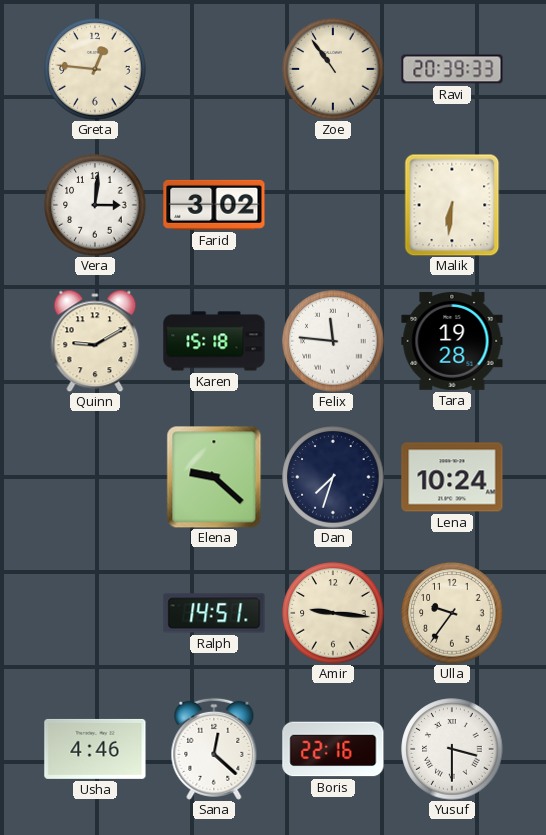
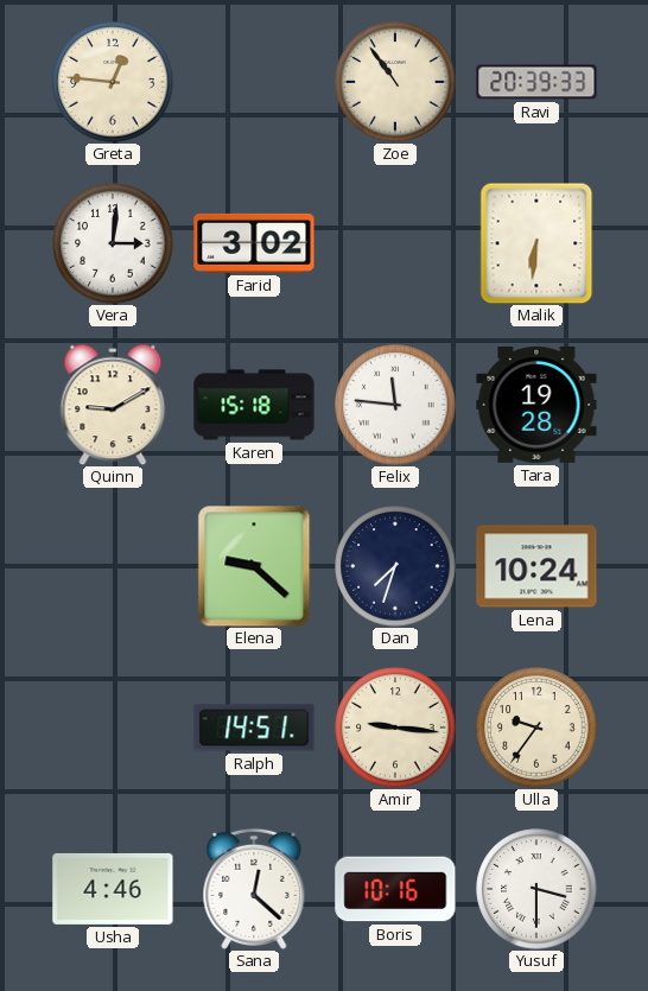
Boris: 22:16 -> 10:16
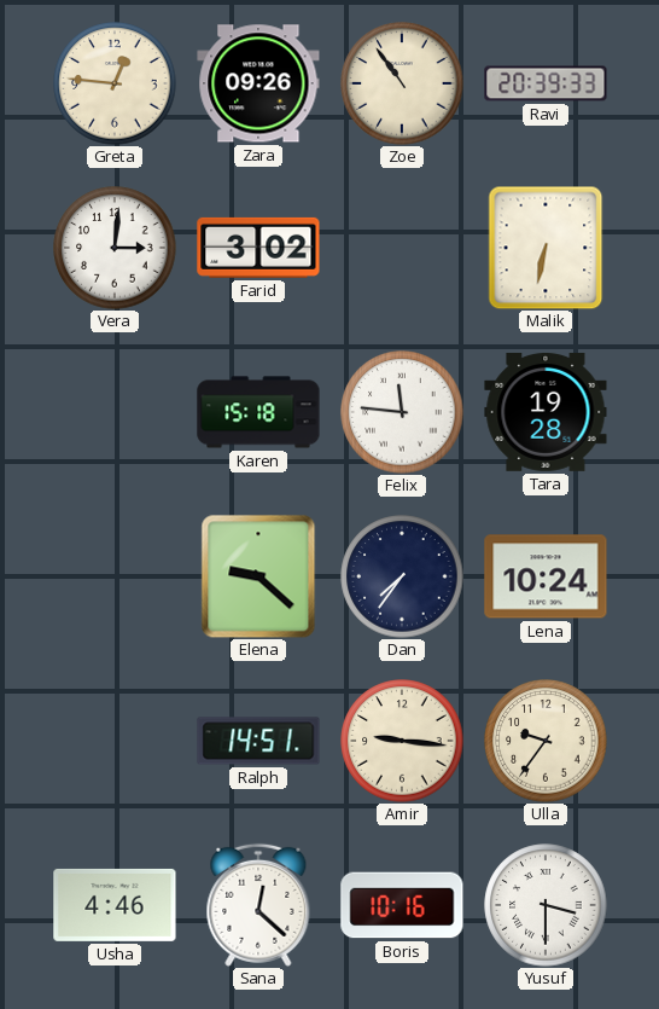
Zara: none -> 09:26
Malik: 6:31 -> 6:32
Quinn: 9:10 -> none
Dan: 7:33 -> 7:36
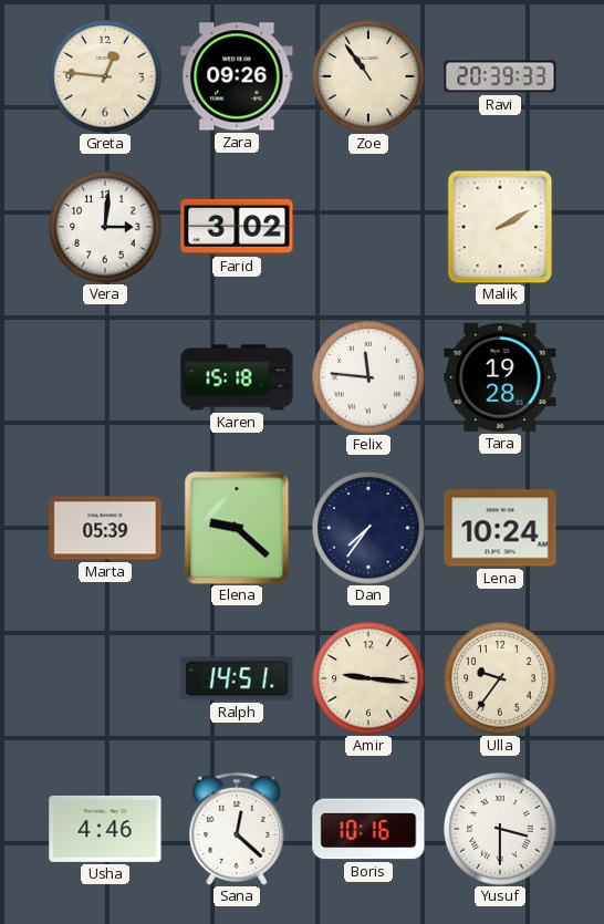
Malik: 6:32 -> 2:10
Marta: none -> 05:39
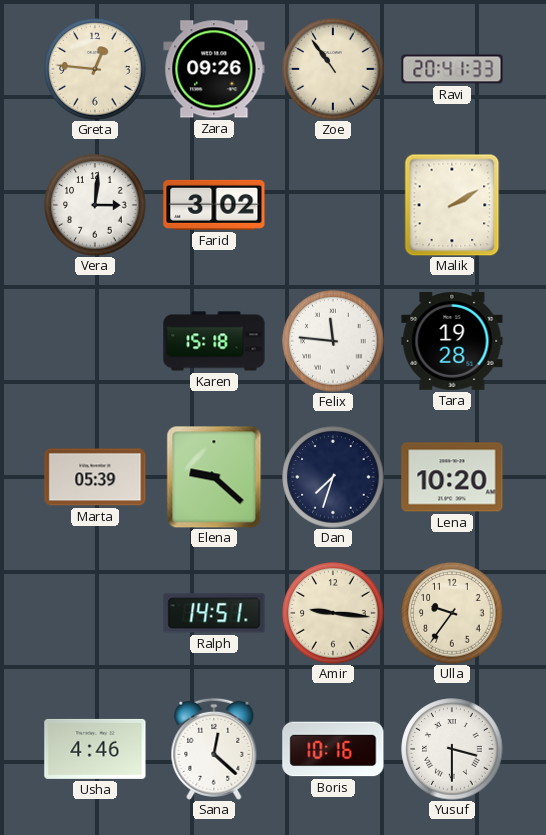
Ravi: 20:39 -> 20:41
Dan: 7:36 -> 7:33
Lena: 10:24 -> 10:20
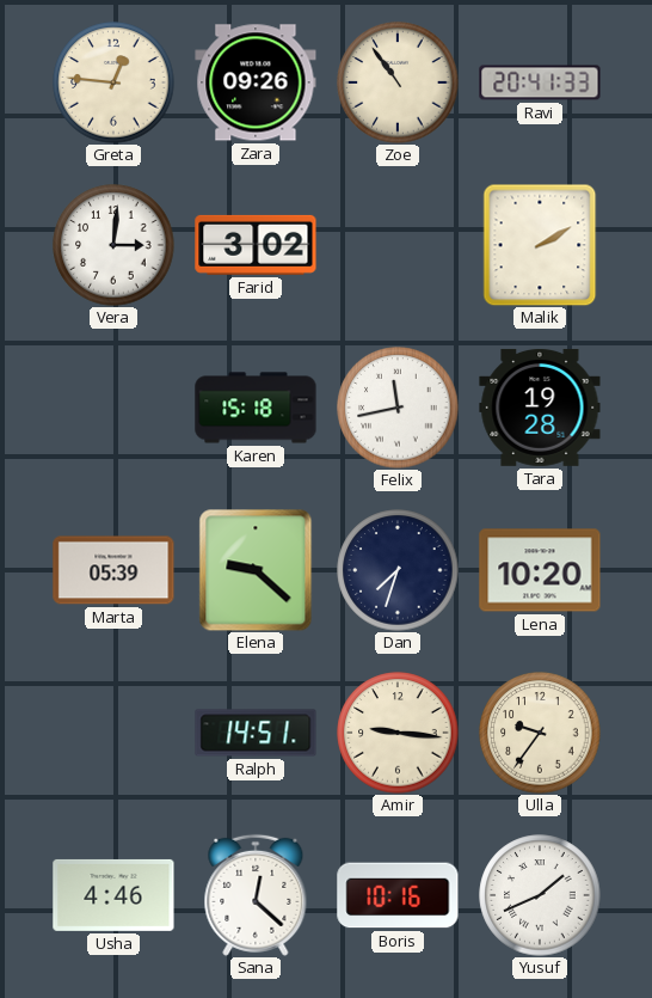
Felix: 11:46 -> 11:43
Yusuf: 3:30 -> 1:41
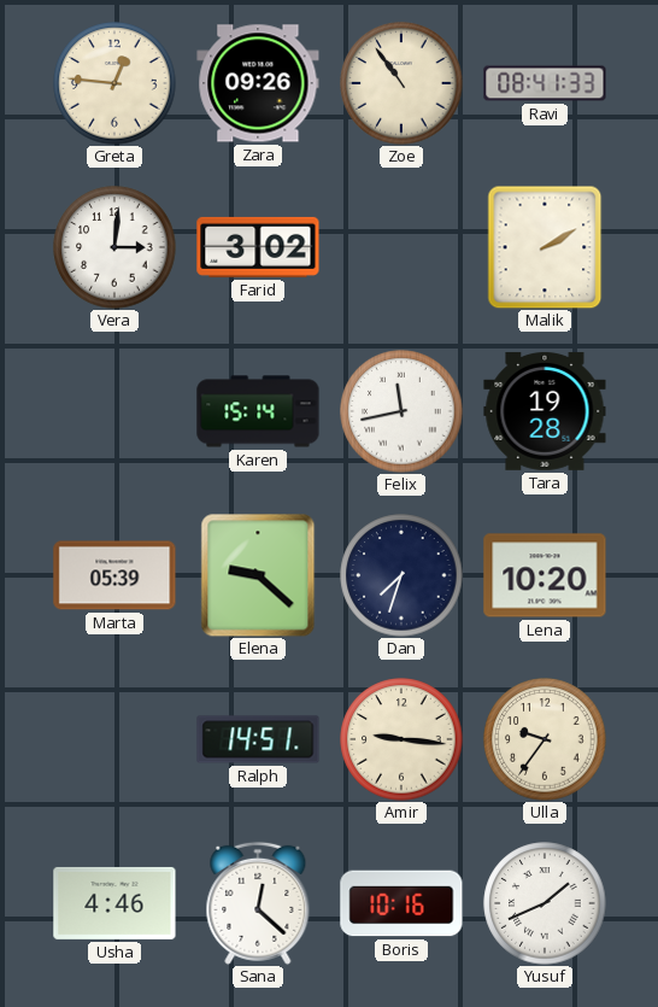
Ravi: 20:41 -> 08:41
Karen: 15:18 -> 15:14
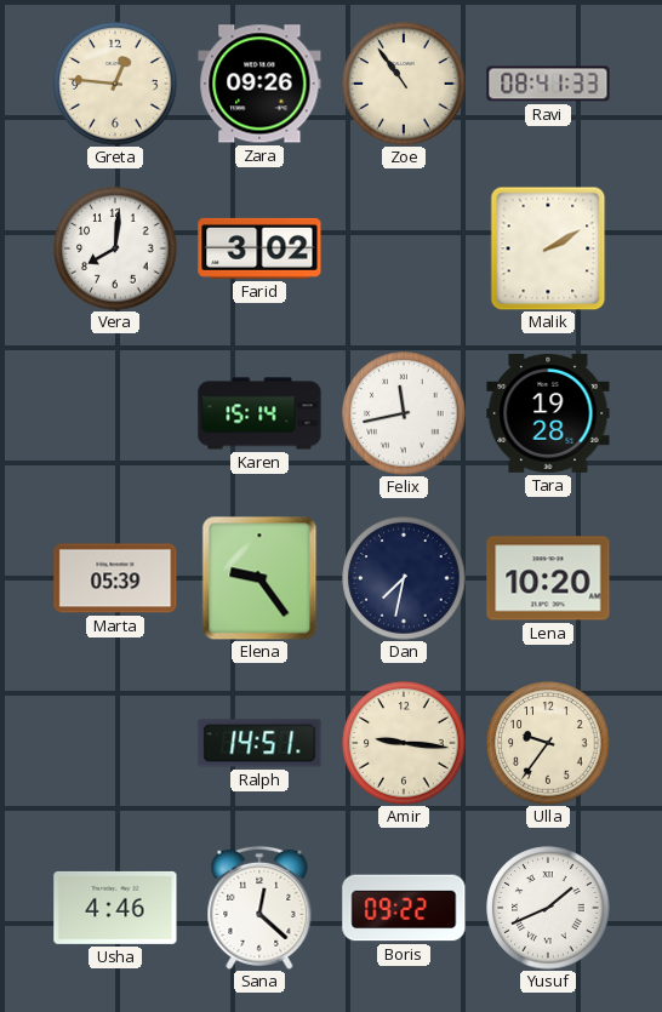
Vera: 3:01 -> 8:01
Elena: 9:22 -> 9:24
Dan: 7:33 -> 7:32
Boris: 10:16 -> 09:22
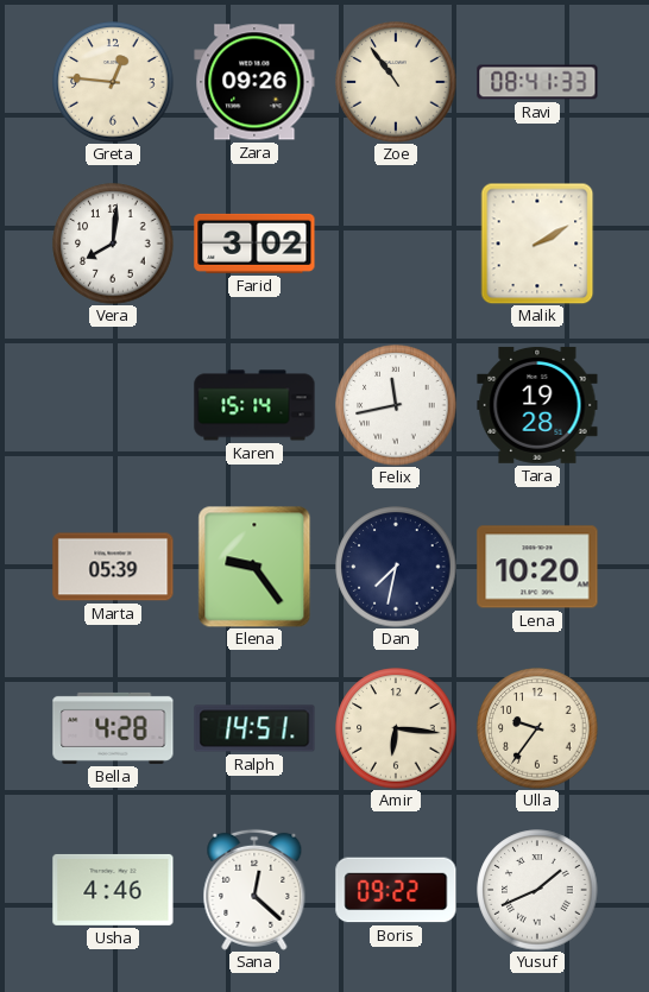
Bella: none -> 4:28
Amir: 9:16 -> 6:16
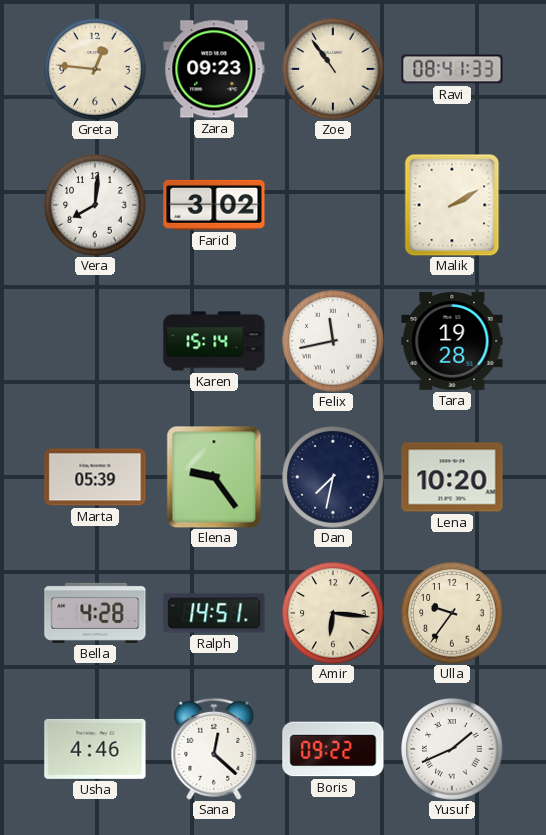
Zara: 09:26 -> 09:23
